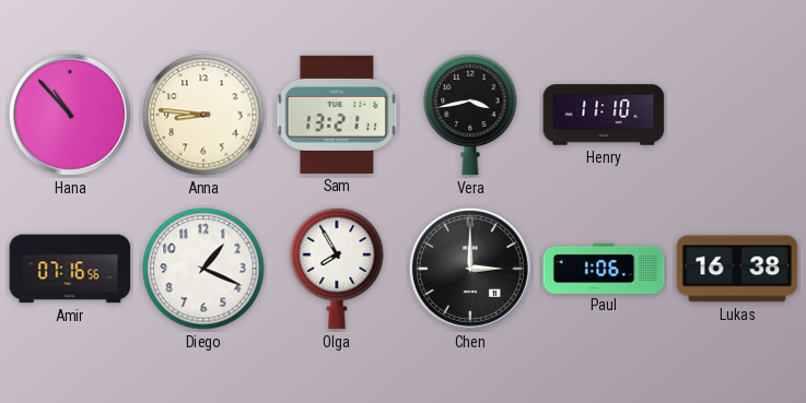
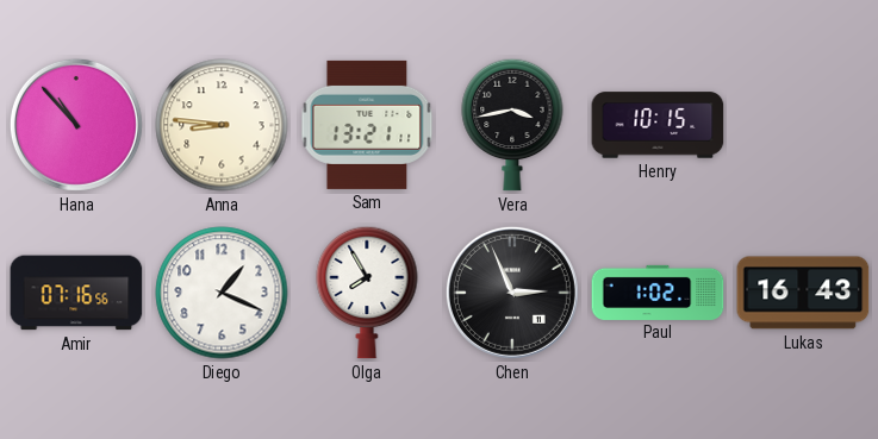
Henry: 11:10 -> 10:15
Chen: 3:00 -> 2:56
Paul: 1:06 -> 1:02
Lukas: 16:38 -> 16:43
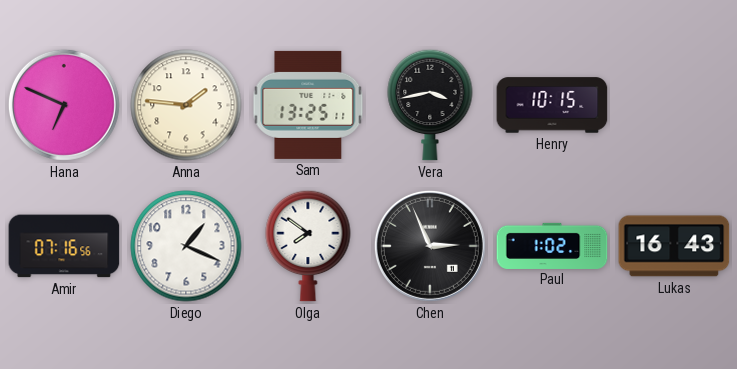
Hana: 10:53 -> 6:49
Anna: 8:46 -> 1:46
Sam: 13:21 -> 13:25
Olga: 7:55 -> 7:51
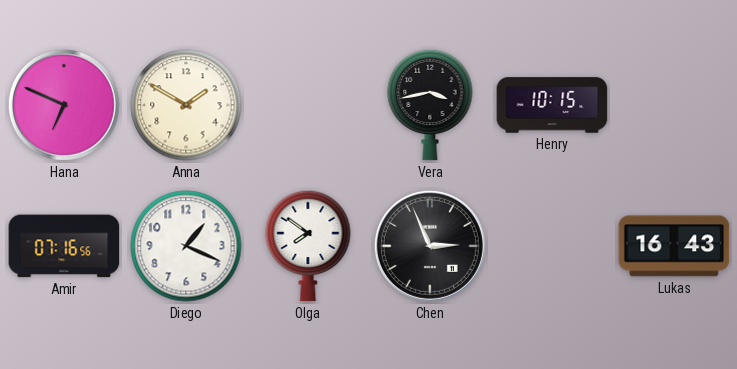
Anna: 1:46 -> 1:50
Sam: 13:25 -> none
Paul: 1:02 -> none
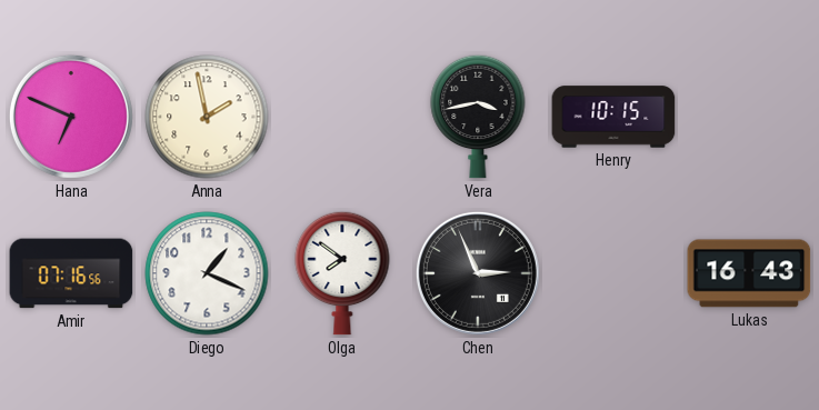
Anna: 1:50 -> 1:58
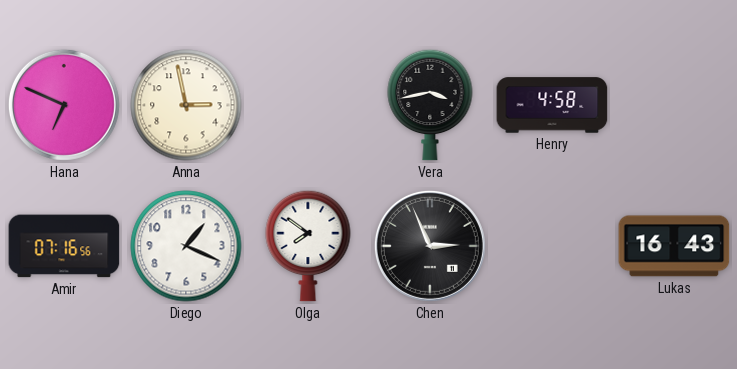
Anna: 1:58 -> 2:58
Henry: 10:15 -> 4:58
